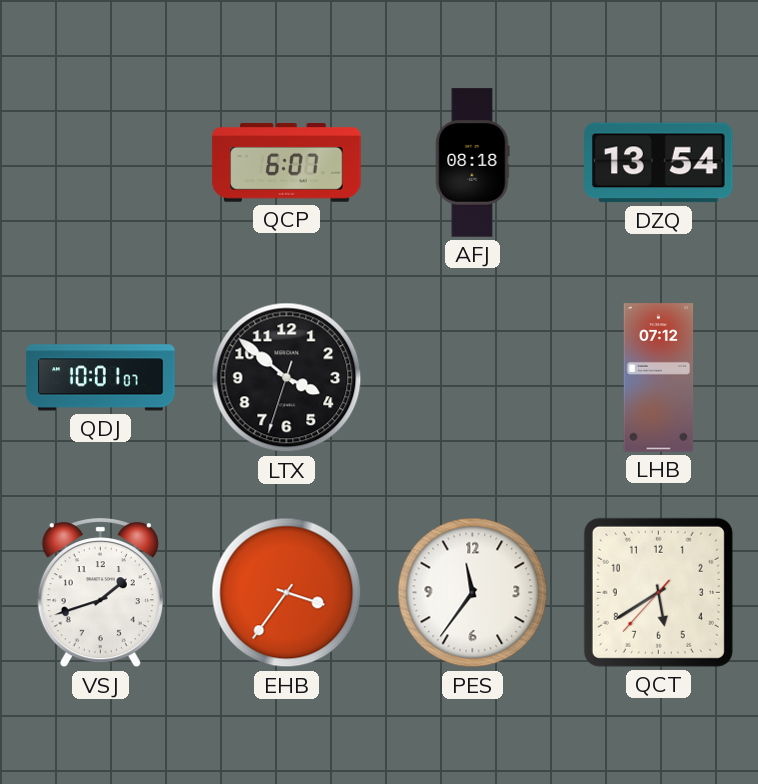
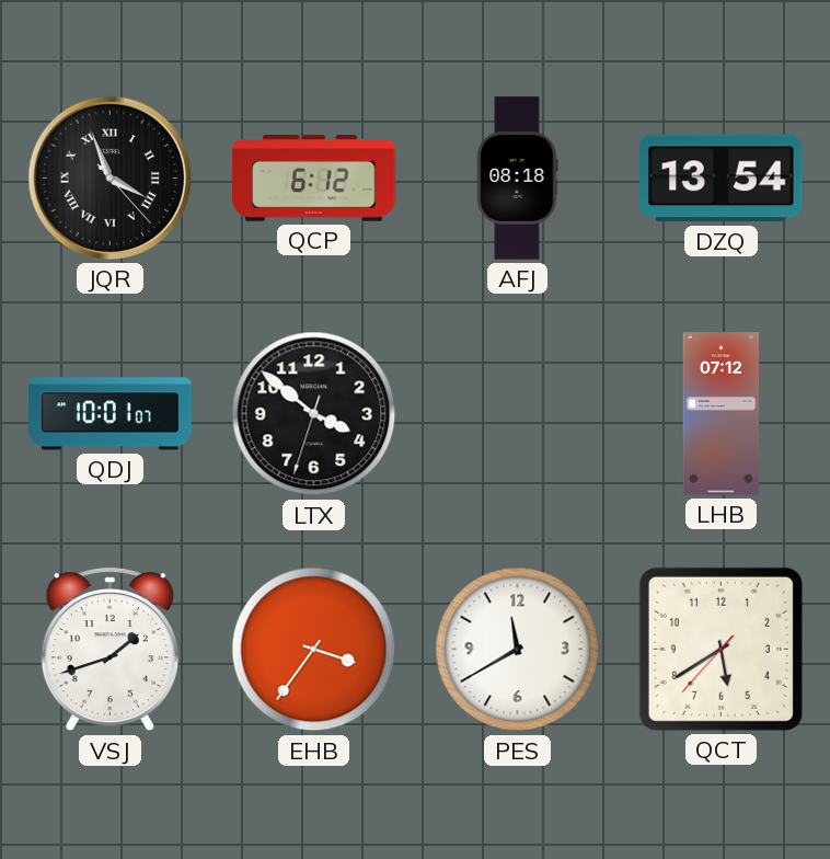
JQR: none -> 3:56
QCP: 6:07 -> 6:12
PES: 11:36 -> 11:40
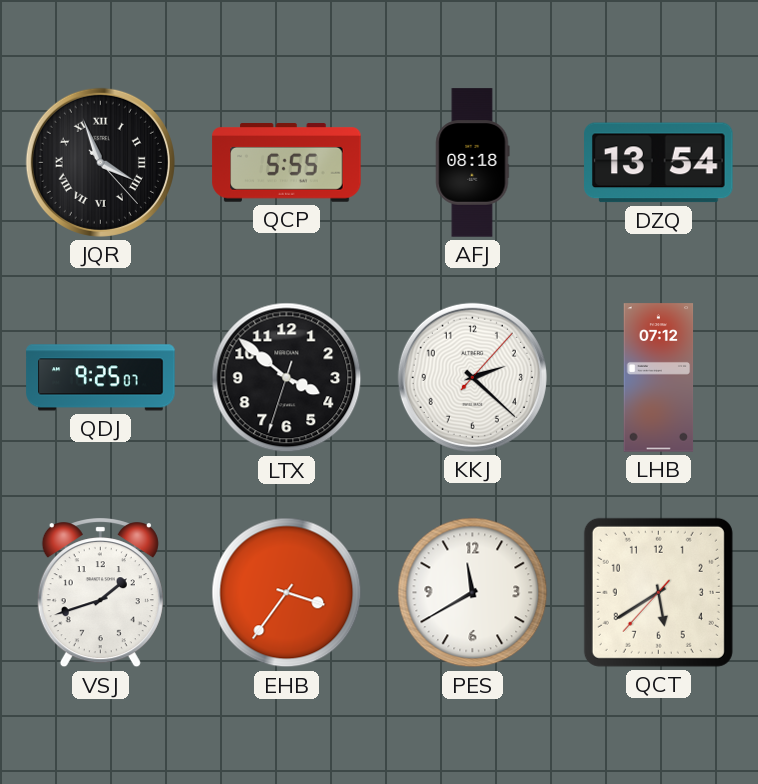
QCP: 6:12 -> 5:55
QDJ: 10:01 -> 9:25
KKJ: none -> 2:22
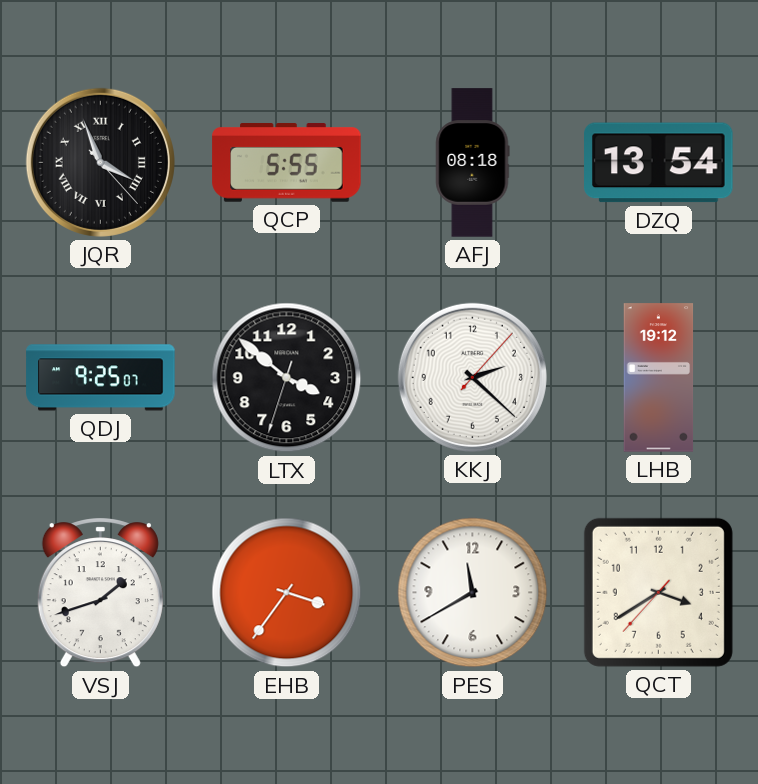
LHB: 07:12 -> 19:12
QCT: 5:39 -> 3:39
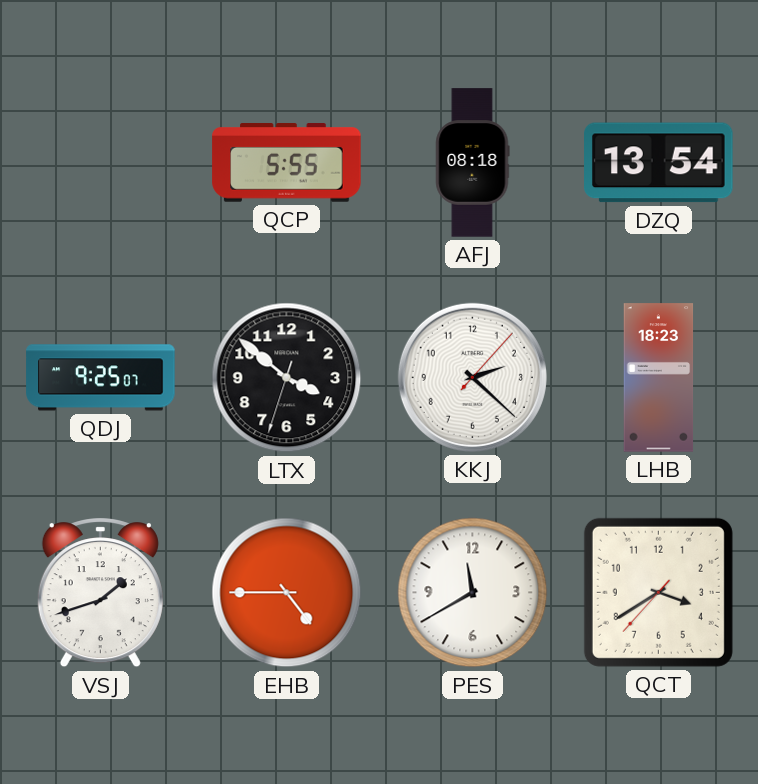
JQR: 3:56 -> none
LHB: 19:12 -> 18:23
EHB: 3:36 -> 4:45
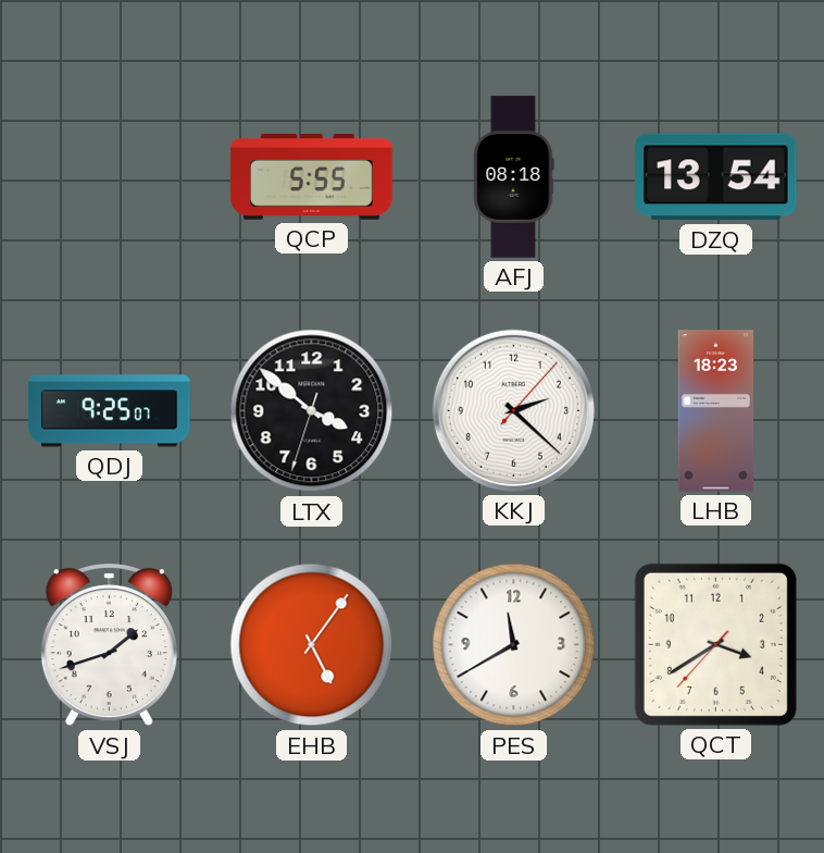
EHB: 4:45 -> 5:06
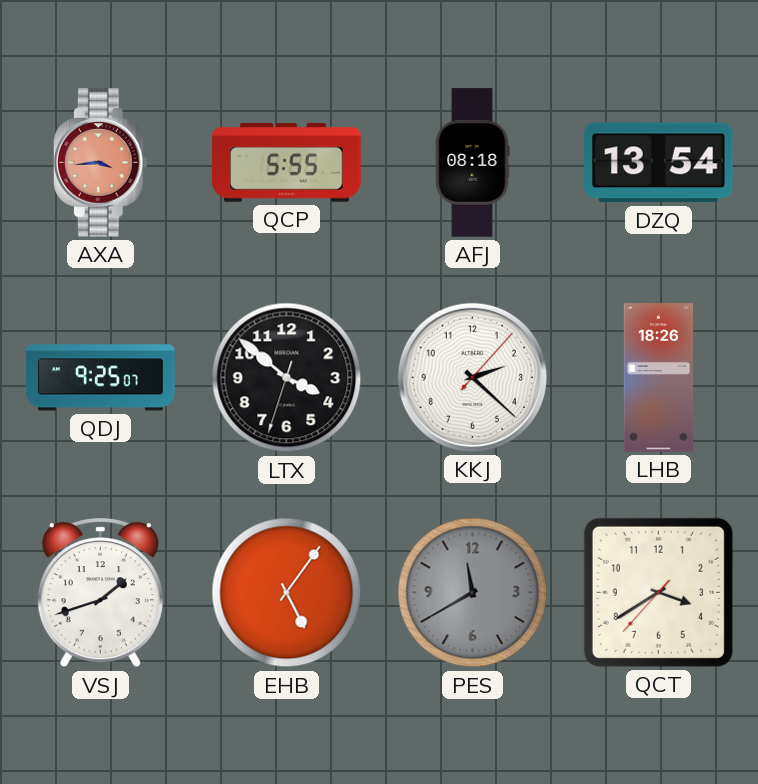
AXA: none -> 3:44
LHB: 18:23 -> 18:26
PES dial: white -> grey
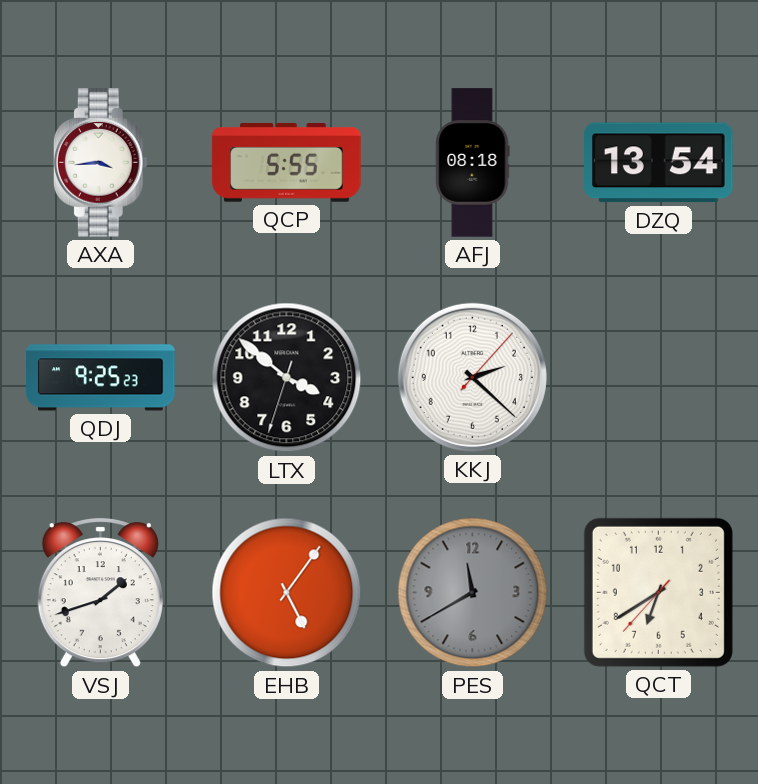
AXA dial: salmon -> white
QDJ: 9:25:07 -> 9:25:23
LHB: 18:26 -> none
QCT: 3:39 -> 6:39
